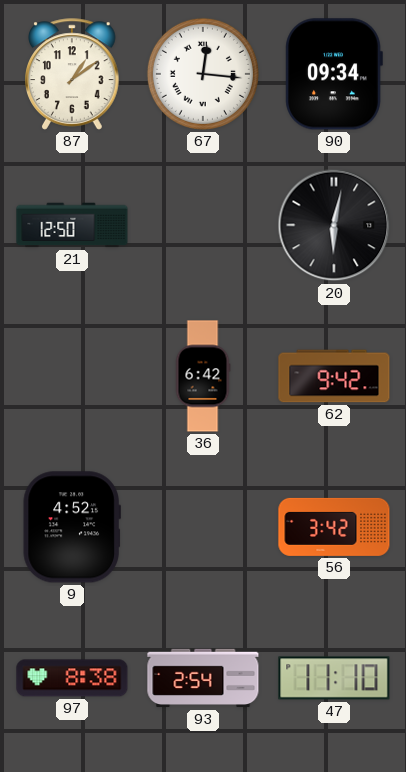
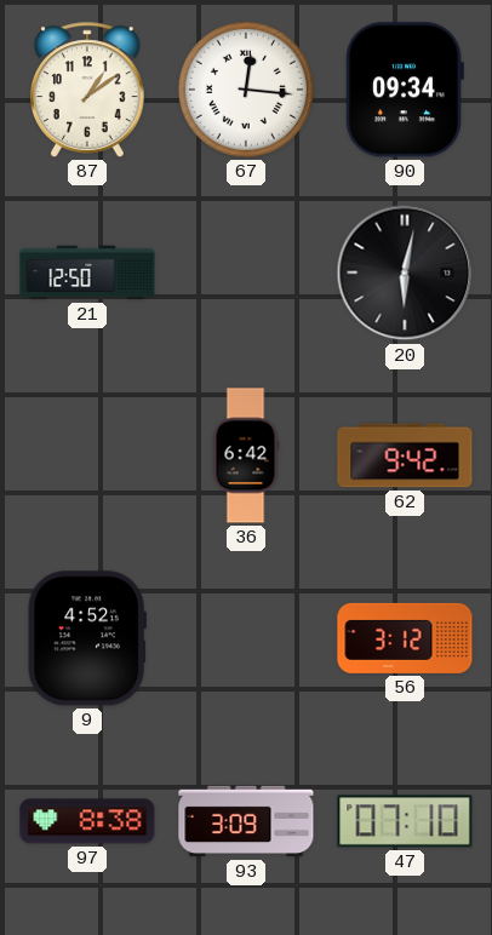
56: 3:42 -> 3:12
93: 2:54 -> 3:09
47: 11:10 -> 07:10
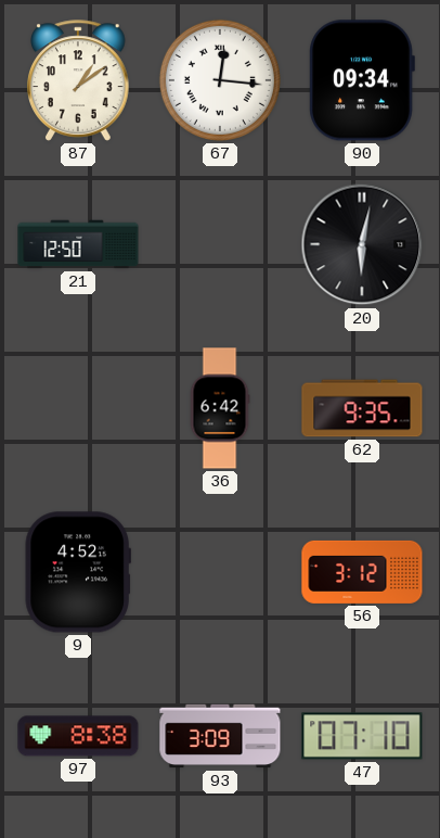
62: 9:42 -> 9:35
